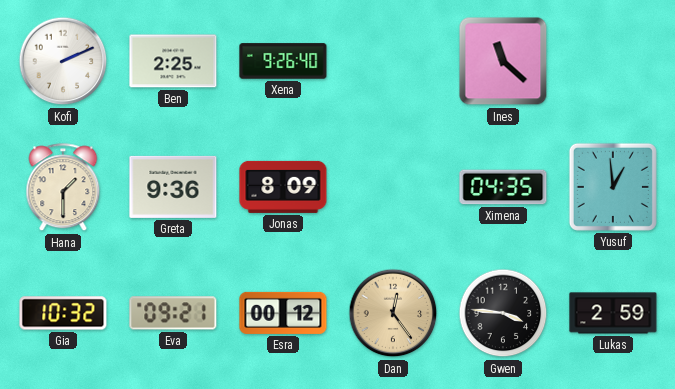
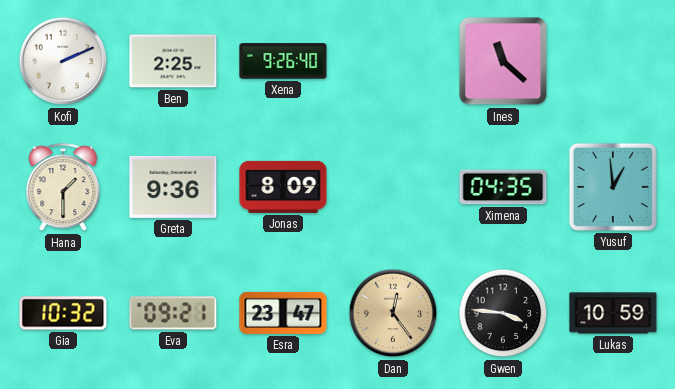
Esra: 00:12 -> 23:47
Lukas: 2:59 -> 10:59
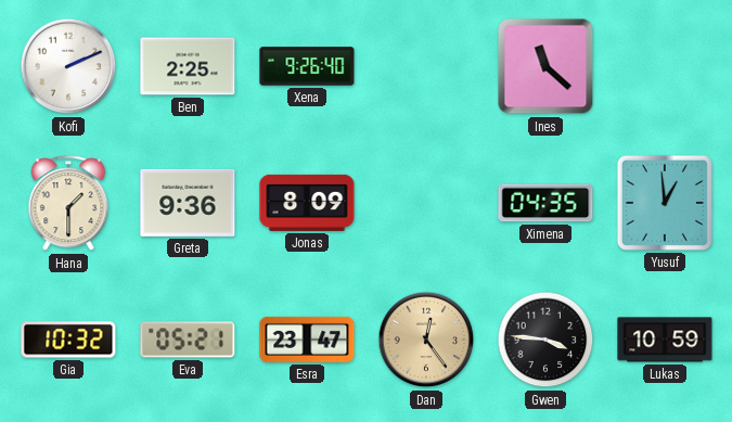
Eva: 09:21 -> 05:21
